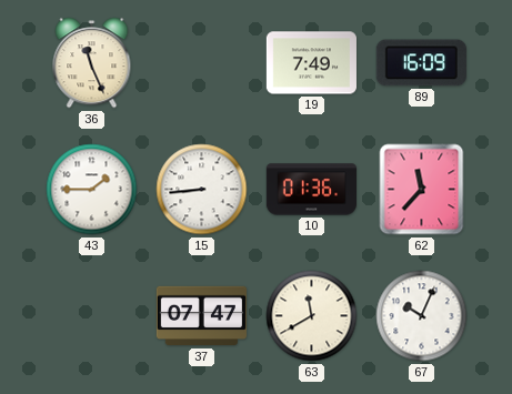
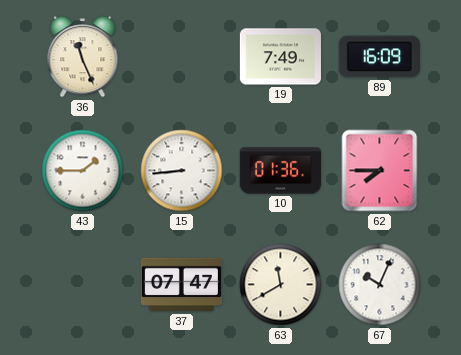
62: 11:37 -> 7:45
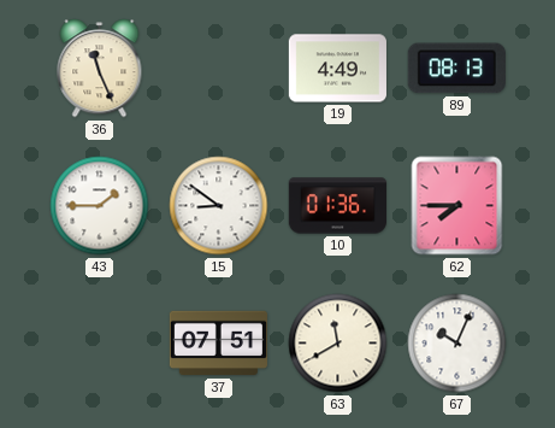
19: 7:49 -> 4:49
89: 16:09 -> 08:13
15: 8:44 -> 8:51
37: 07:47 -> 07:51
